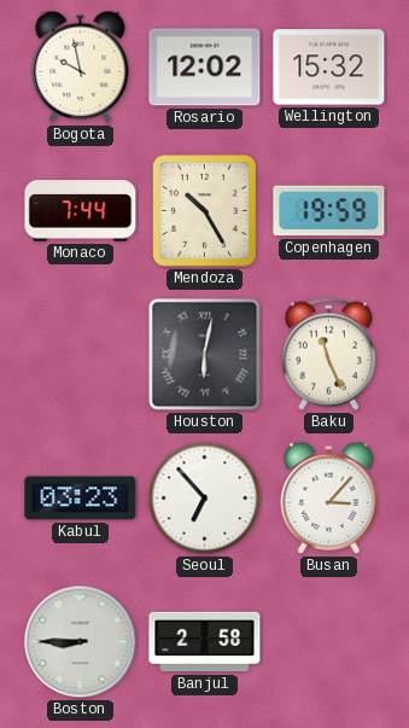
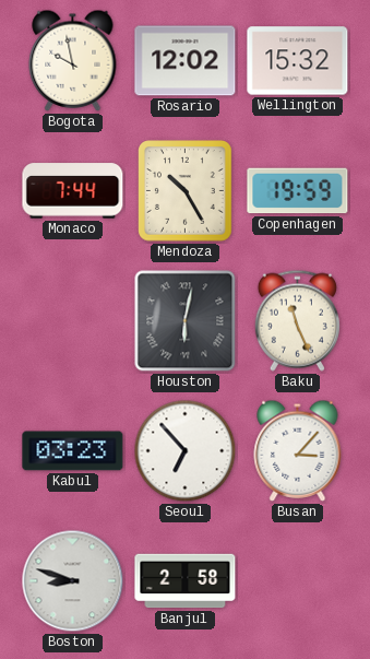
Boston: 8:45 -> 8:48
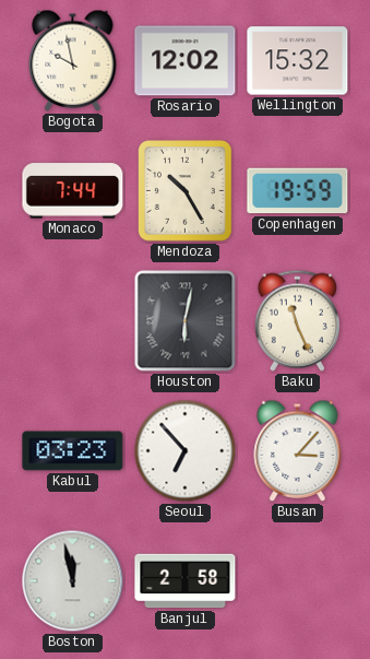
Boston: 8:48 -> 11:58
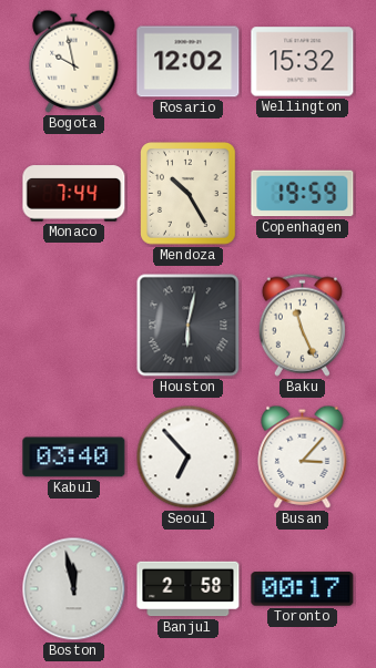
Kabul: 03:23 -> 03:40
Toronto: none -> 00:17
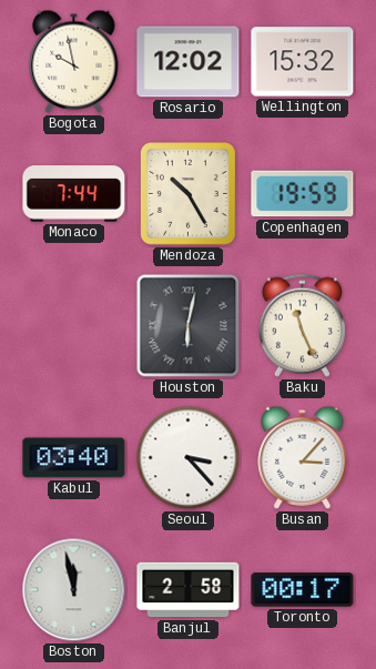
Seoul: 6:53 -> 3:23
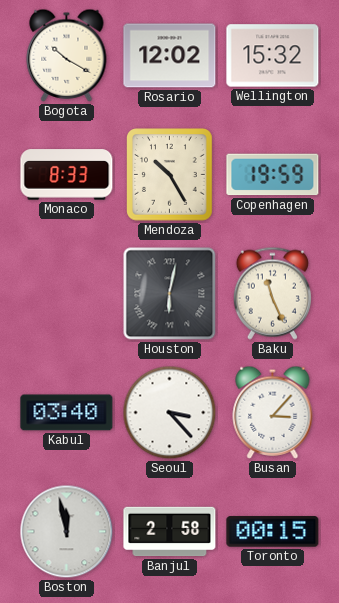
Bogota: 9:58 -> 10:20
Monaco: 7:44 -> 8:33
Toronto: 00:17 -> 00:15
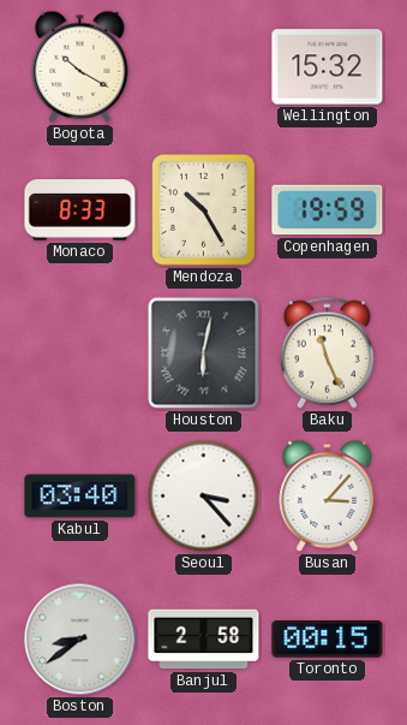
Rosario: 12:02 -> none
Boston: 11:58 -> 8:39
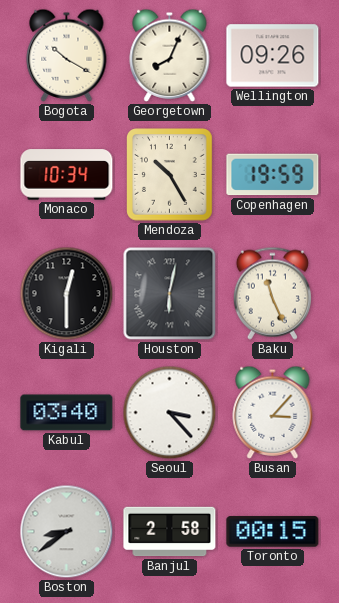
Georgetown: none -> 8:04
Wellington: 15:32 -> 09:26
Monaco: 8:33 -> 10:34
Kigali: none -> 12:30
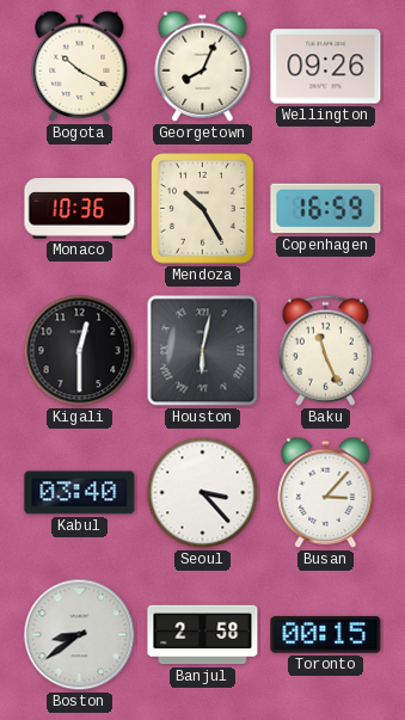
Monaco: 10:34 -> 10:36
Copenhagen: 19:59 -> 16:59
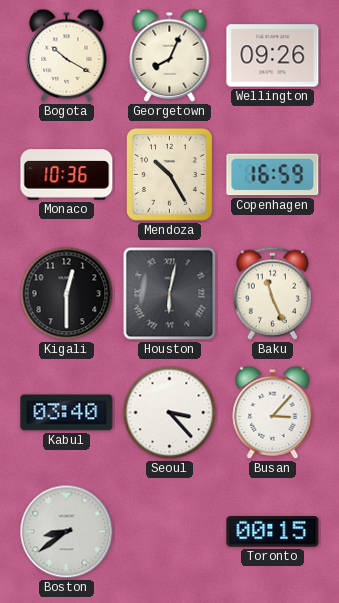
Banjul: 2:58 -> none
